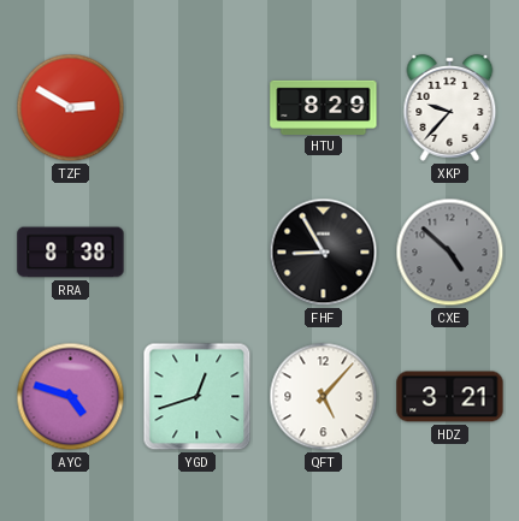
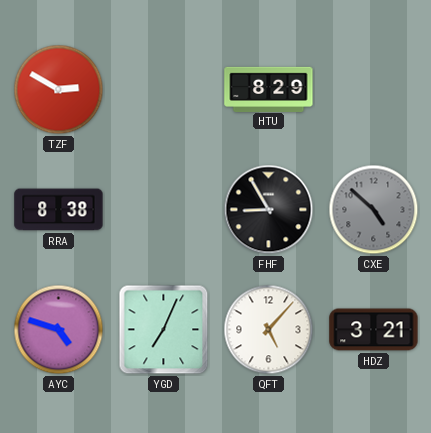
XKP: 9:37 -> none
YGD: 12:42 -> 7:04
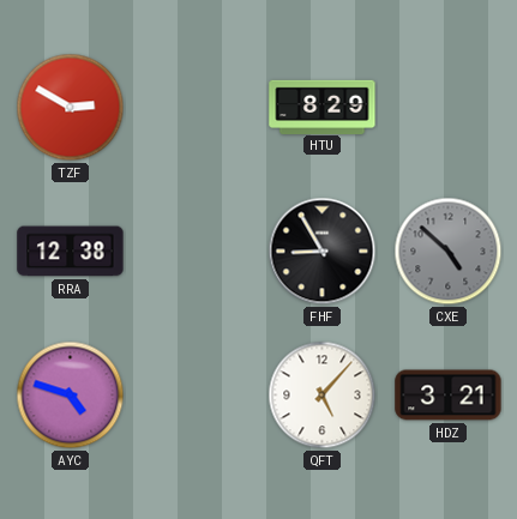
RRA: 8:38 -> 12:38
YGD: 7:04 -> none
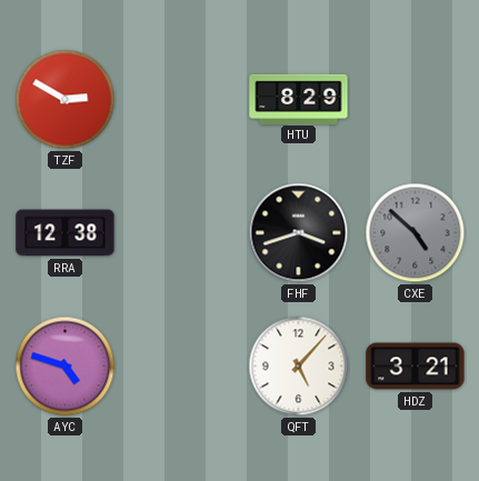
FHF: 8:55 -> 3:42
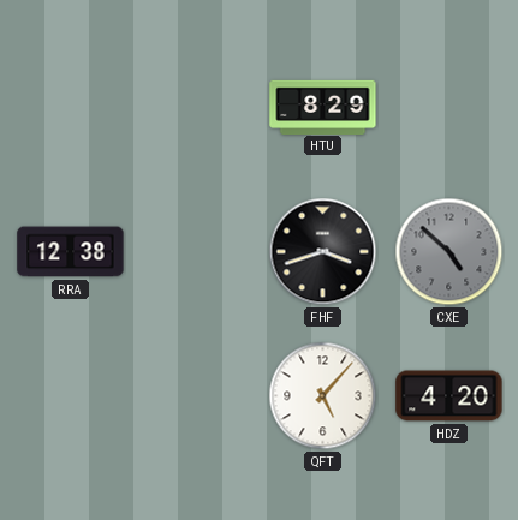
TZF: 2:50 -> none
AYC: 4:48 -> none
HDZ: 3:21 -> 4:20
